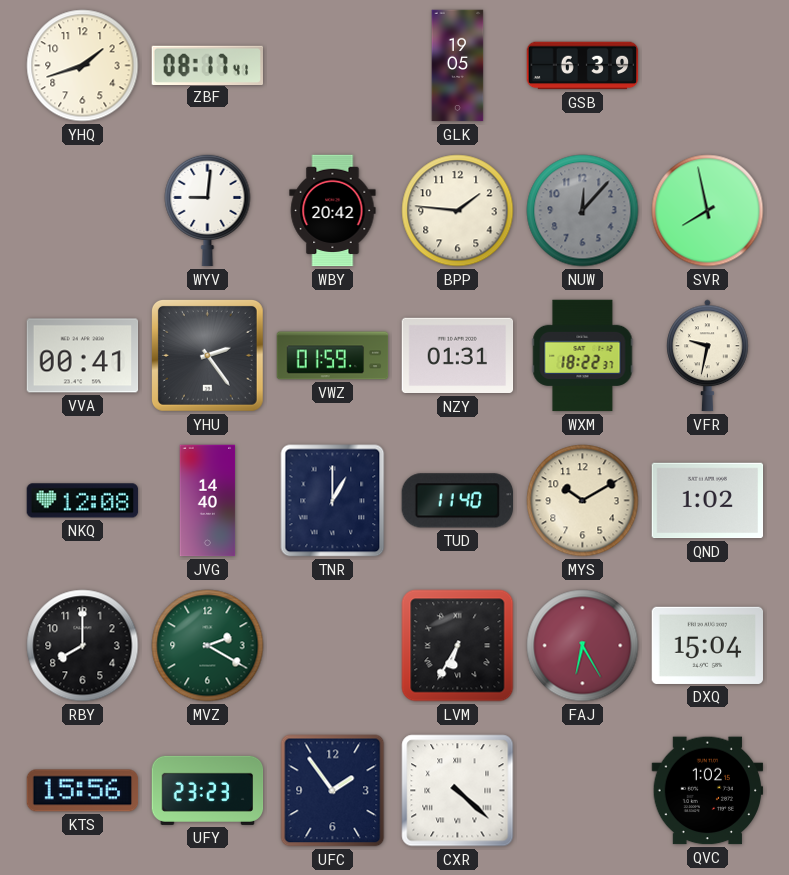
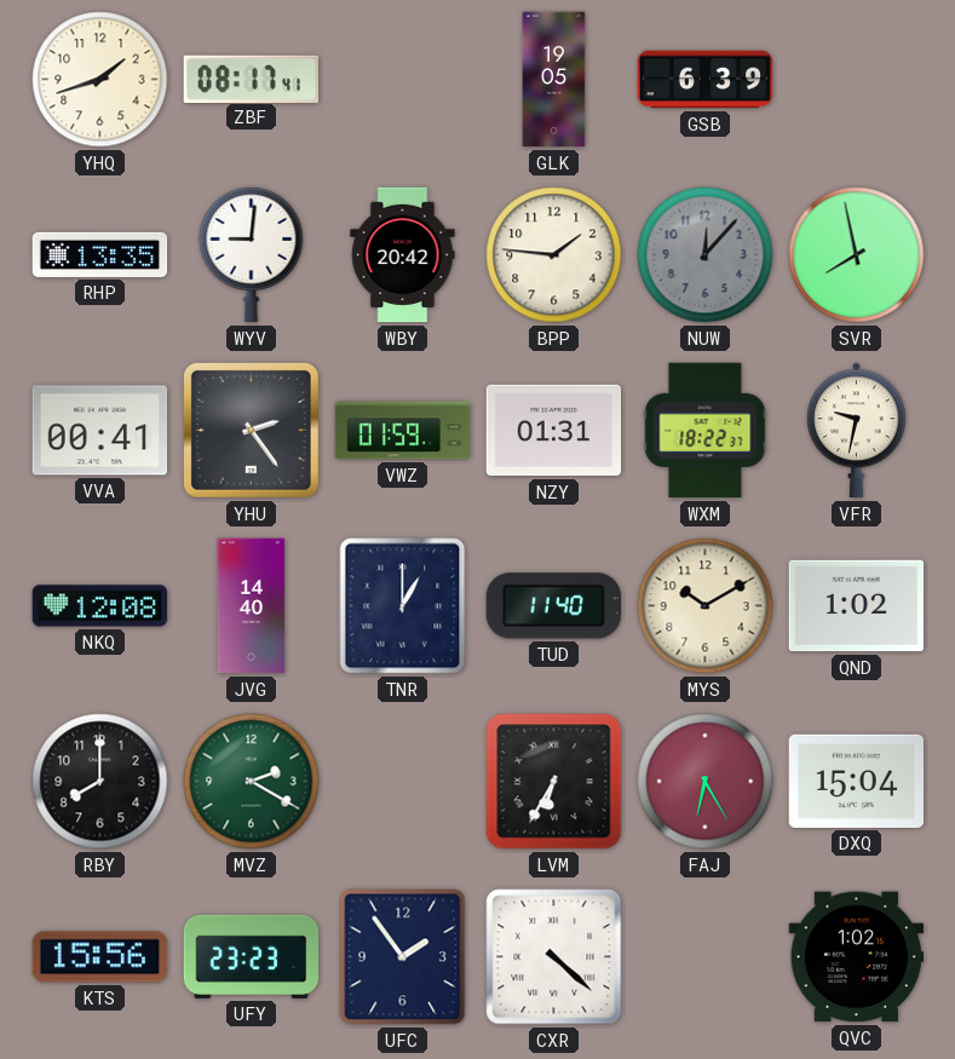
RHP: none -> 13:35
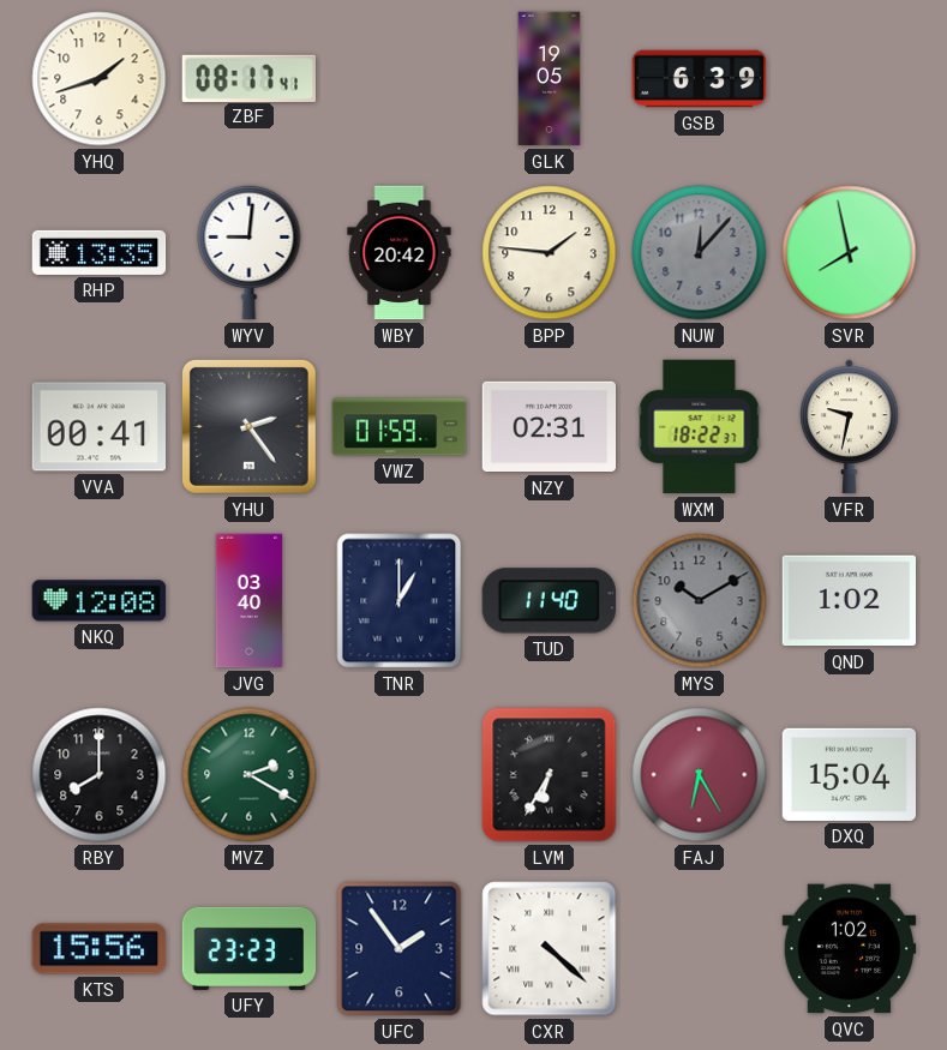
NZY: 01:31 -> 02:31
JVG: 14:40 -> 03:40
MYS dial: cream -> grey
